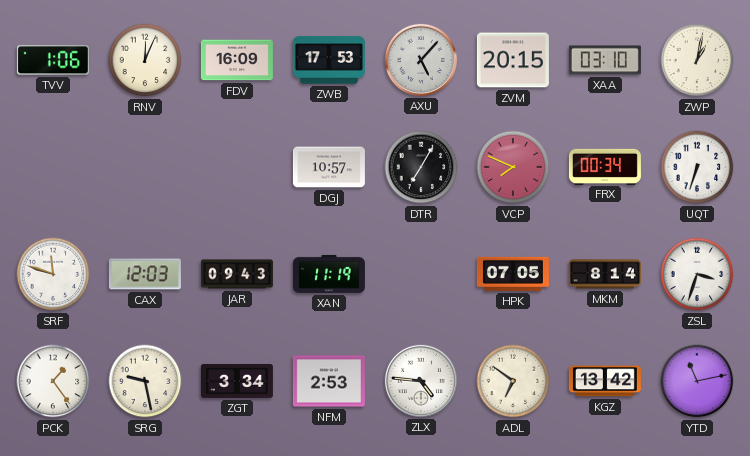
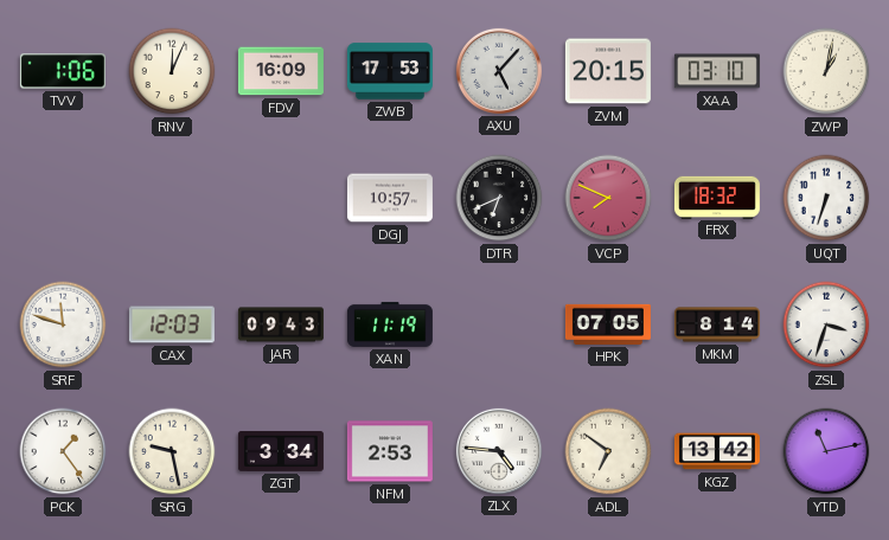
DTR: 7:05 -> 6:41
FRX: 00:34 -> 18:32
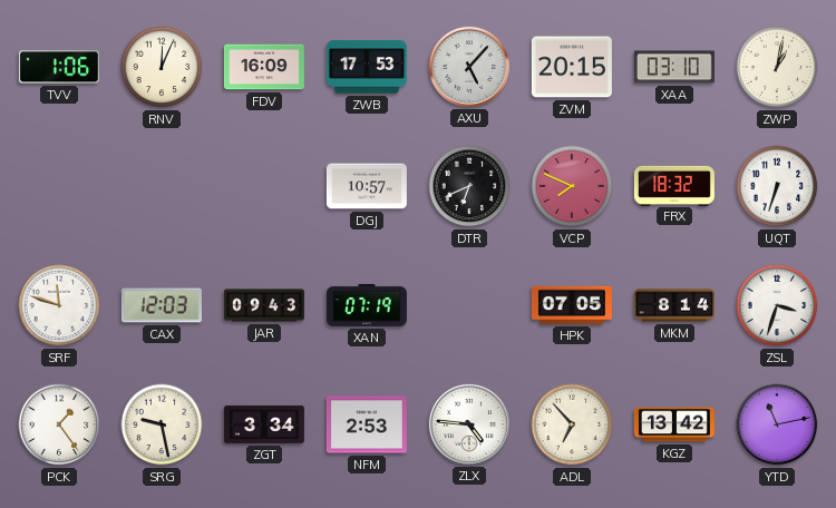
XAN: 11:19 -> 07:19
ADL: 6:51 -> 6:53
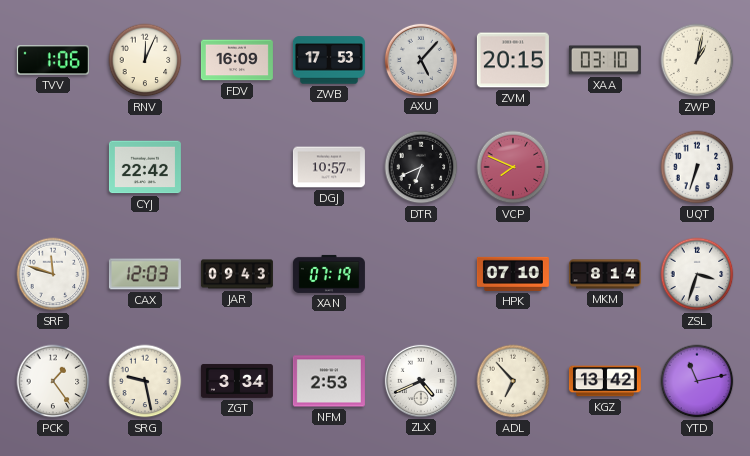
CYJ: none -> 22:42
FRX: 18:32 -> none
HPK: 07:05 -> 07:10
ZLX: 4:46 -> 4:41
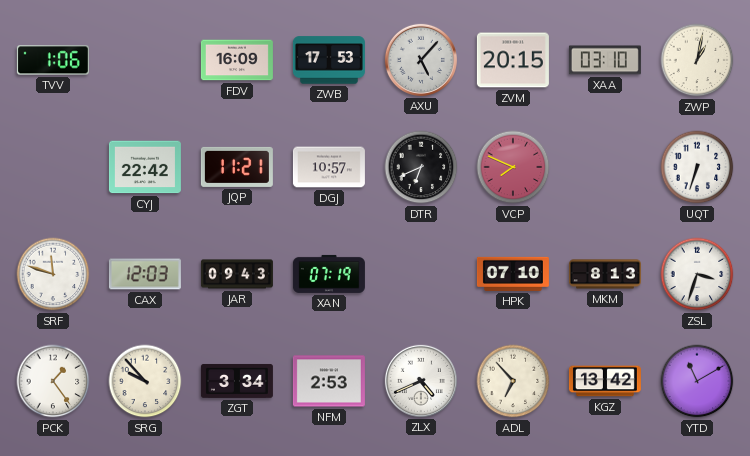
RNV: 12:04 -> none
JQP: none -> 11:21
MKM: 8:14 -> 8:13
SRG: 9:28 -> 9:53
YTD: 11:13 -> 11:10
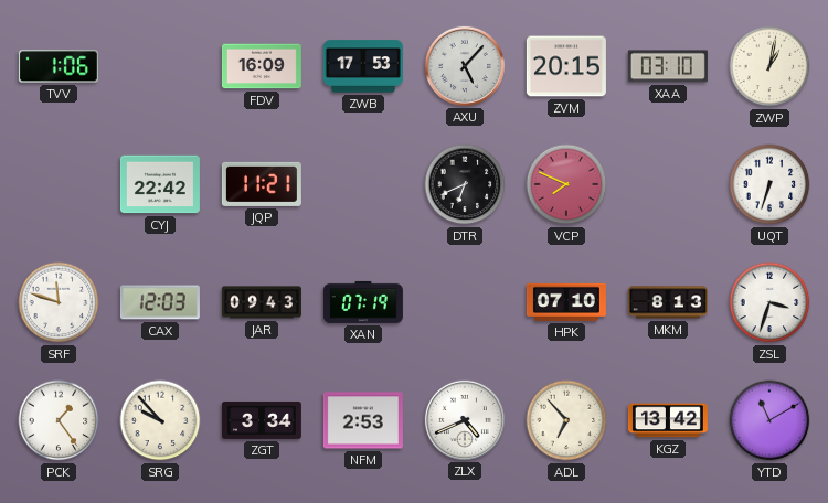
DGJ: 10:57 -> none
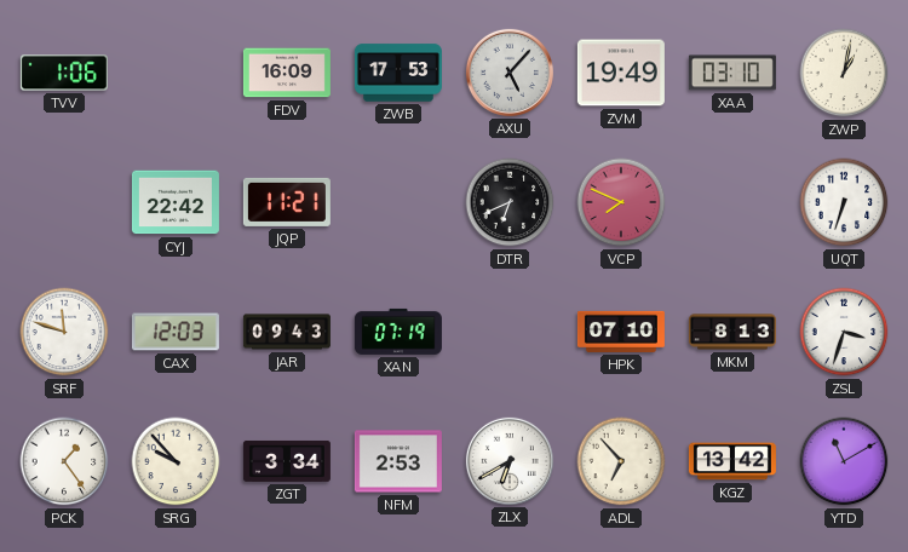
ZVM: 20:15 -> 19:49
ZLX: 4:41 -> 6:40
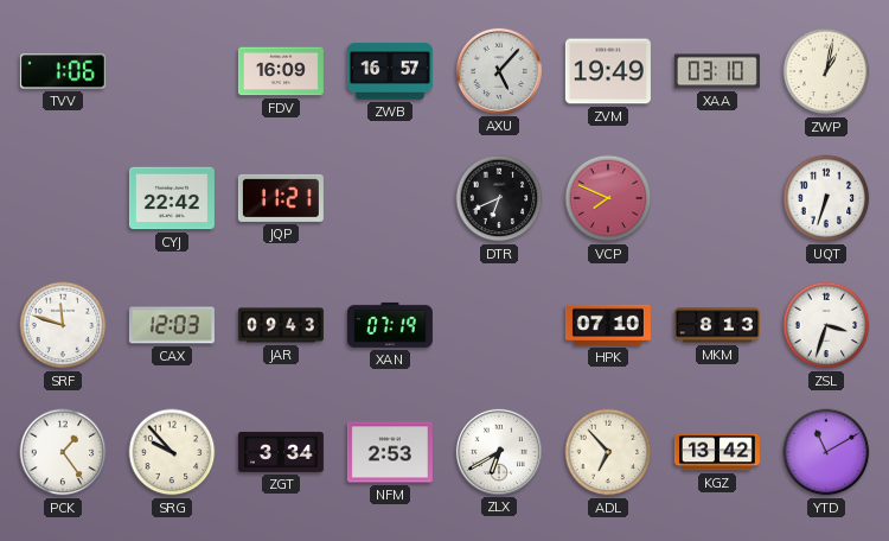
ZWB: 17:53 -> 16:57
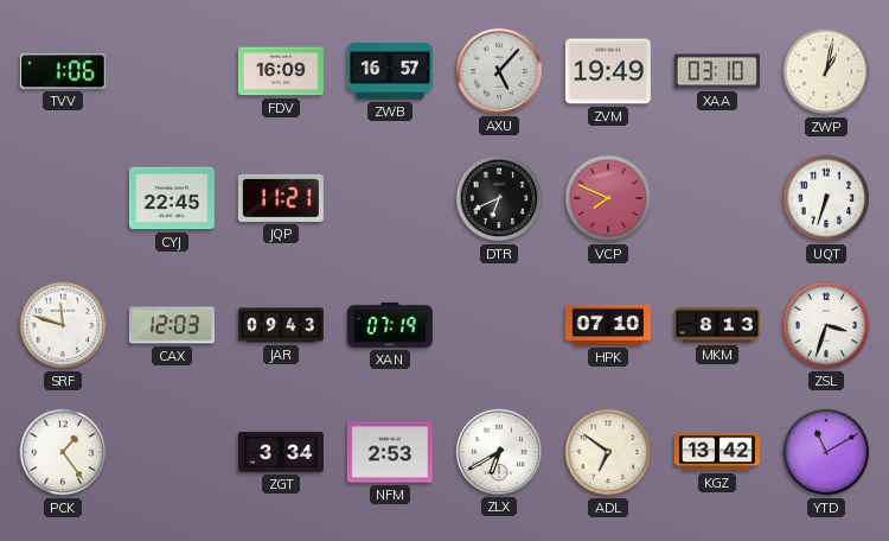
CYJ: 22:42 -> 22:45
SRG: 9:53 -> none
ADL: 6:53 -> 6:51
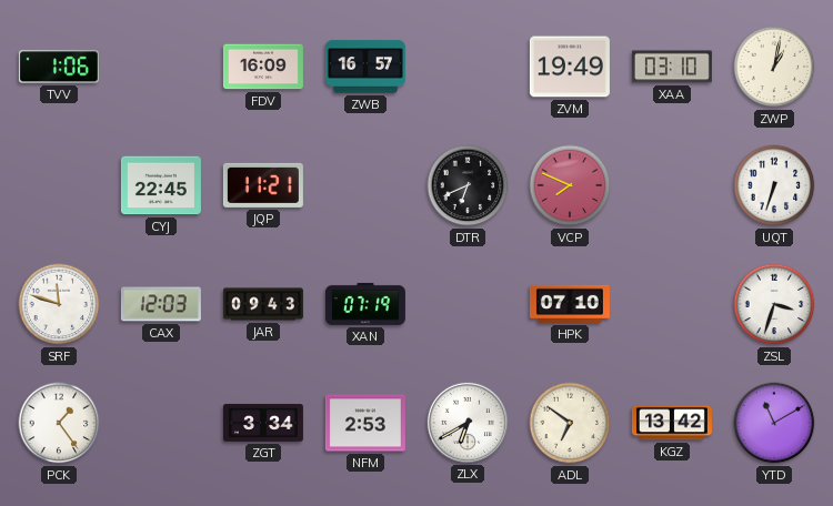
AXU: 5:07 -> none
MKM: 8:13 -> none
